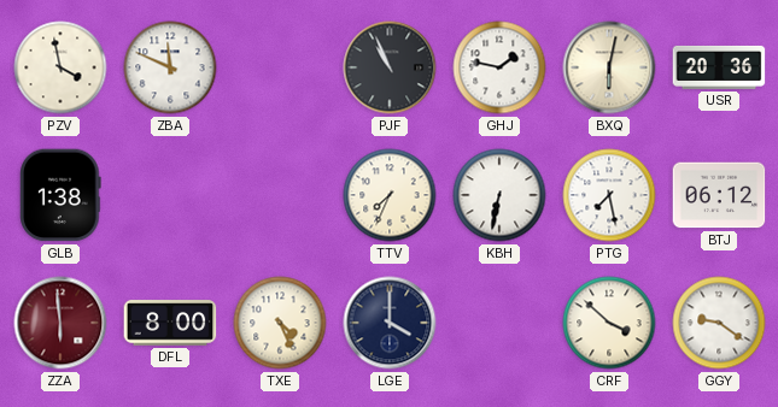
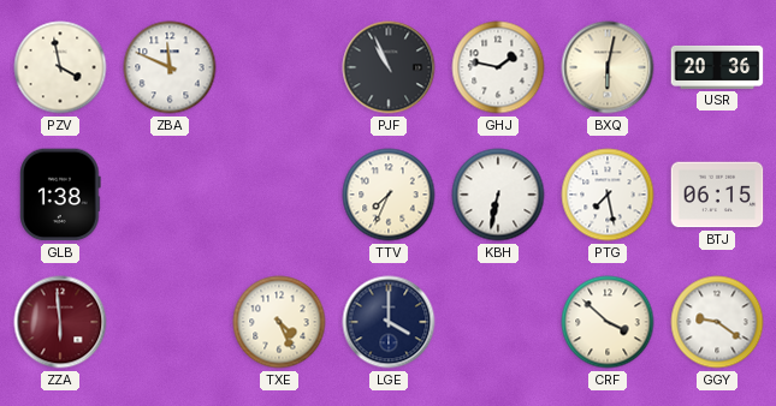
BTJ: 06:12 -> 06:15
DFL: 8:00 -> none
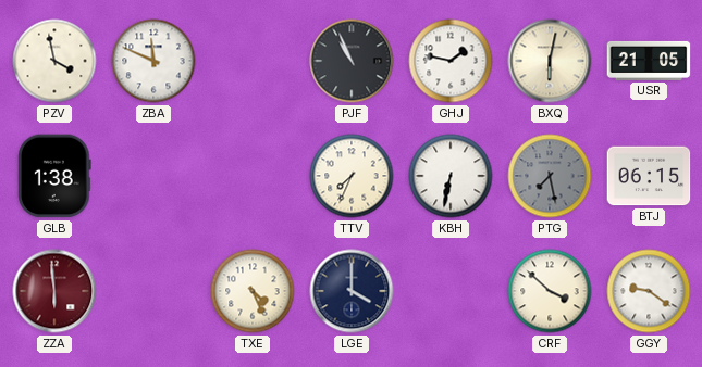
USR: 20:36 -> 21:05
PTG dial: white -> grey
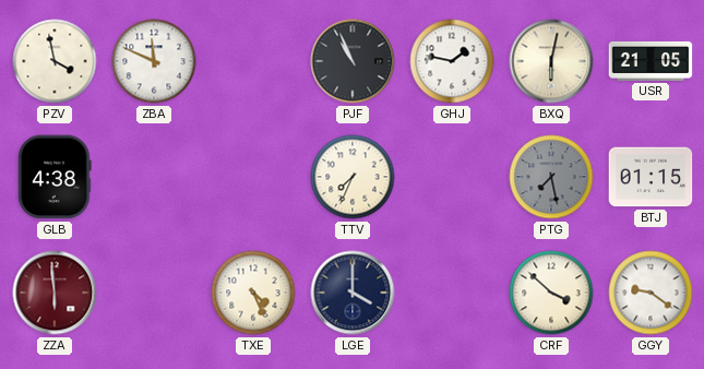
GLB: 1:38 -> 4:38
KBH: 6:32 -> none
BTJ: 06:15 -> 01:15
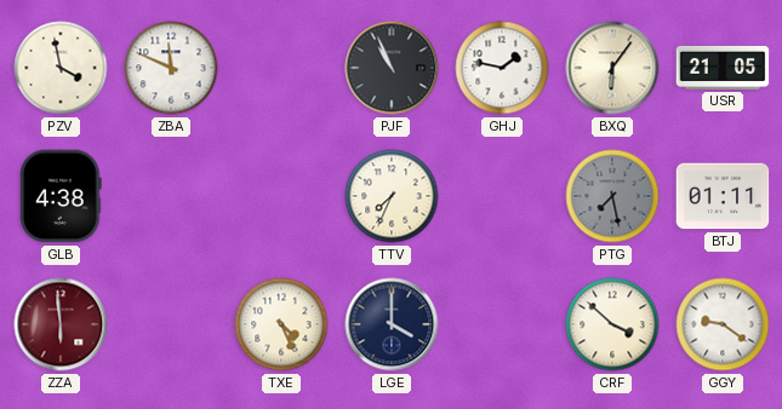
BXQ: 6:02 -> 6:06
BTJ: 01:15 -> 01:11
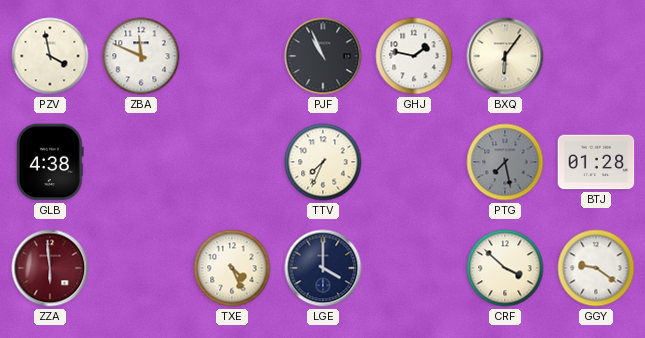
USR: 21:05 -> none
BTJ: 01:11 -> 01:28
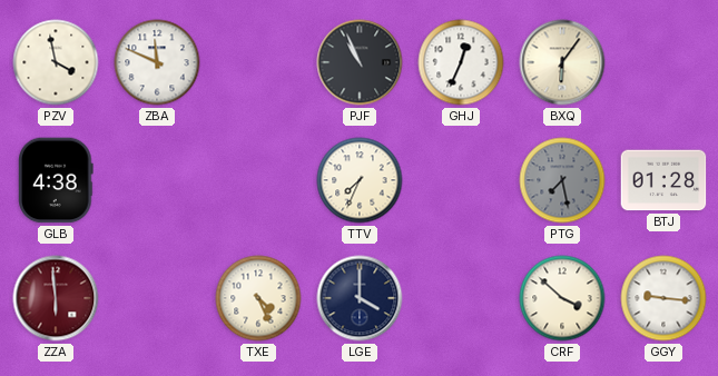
GHJ: 1:47 -> 12:34
GGY: 9:21 -> 9:16
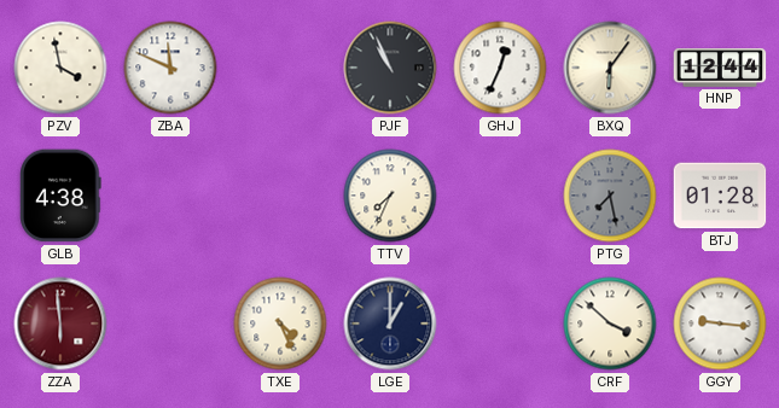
HNP: none -> 12:44
LGE: 4:00 -> 1:00
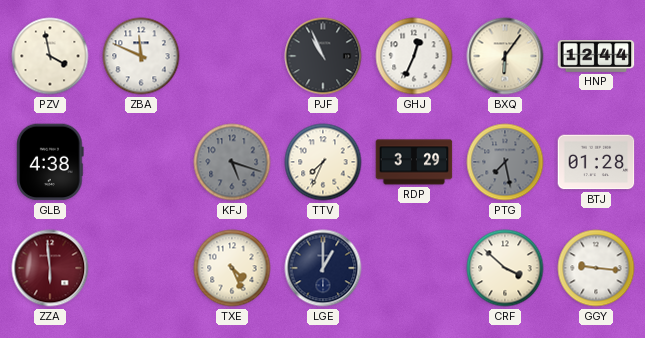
KFJ: none -> 5:18
RDP: none -> 3:29
